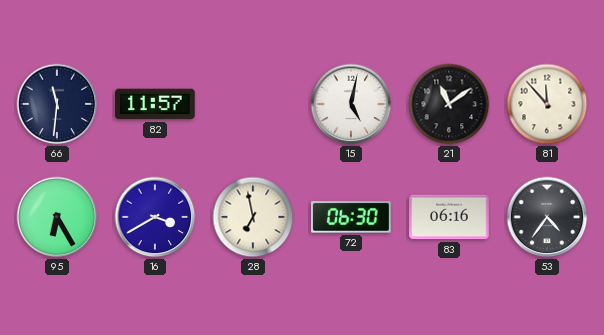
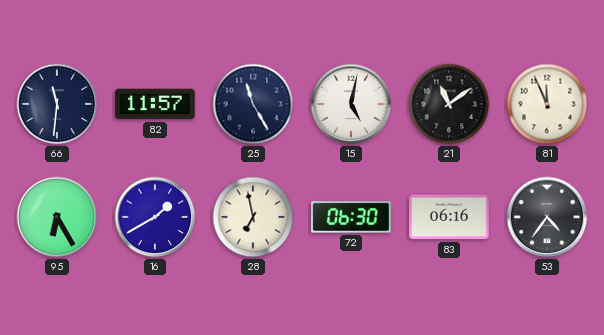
25: none -> 11:25
81: 11:53 -> 11:56
16: 3:40 -> 1:40
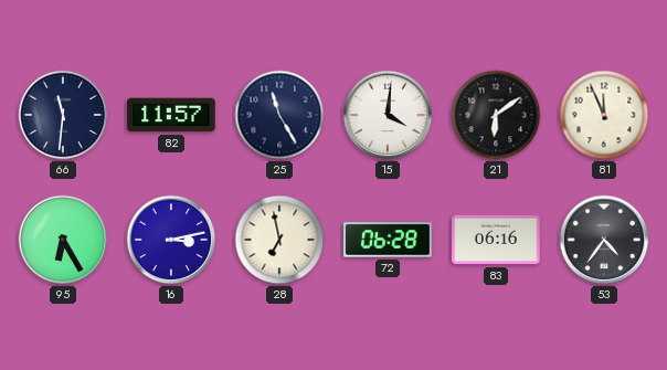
15: 5:02 -> 4:01
21: 11:09 -> 6:09
16: 1:40 -> 3:13
72: 06:30 -> 06:28
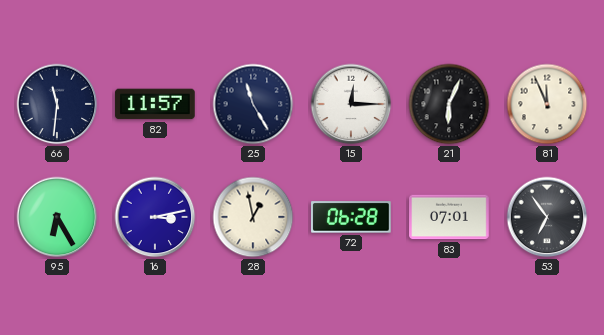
15: 4:01 -> 12:15
21: 6:09 -> 6:04
28: 6:58 -> 12:58
83: 06:16 -> 07:01
53: 4:36 -> 6:54
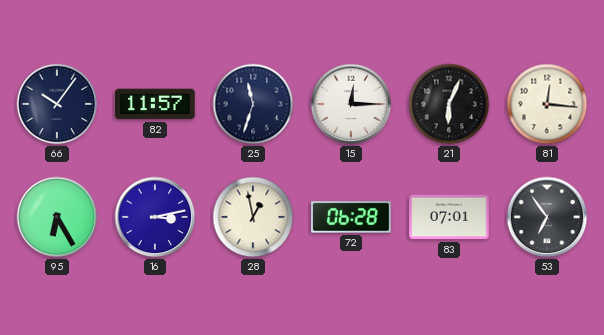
66: 11:31 -> 10:06
25: 11:25 -> 11:33
81: 11:56 -> 12:16
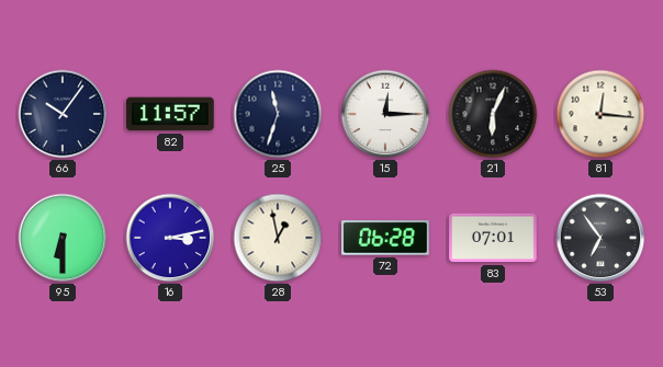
95: 6:25 -> 6:30
